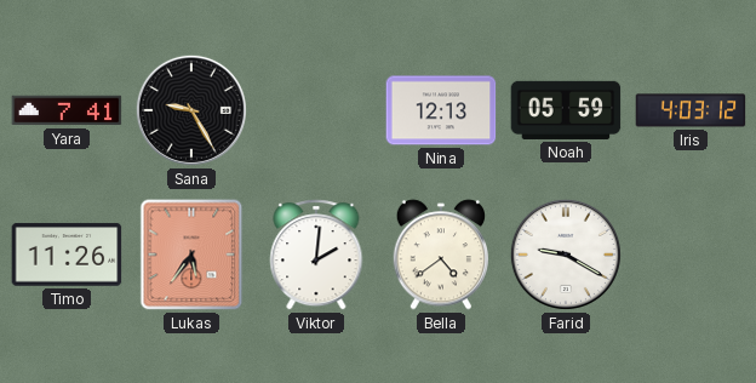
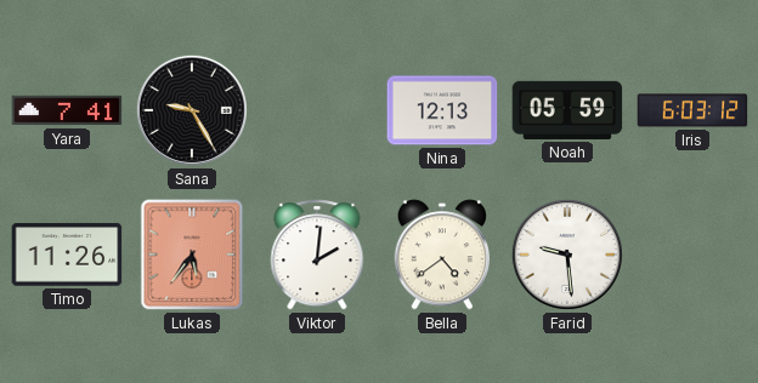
Iris: 4:03 -> 6:03
Farid: 9:20 -> 9:29
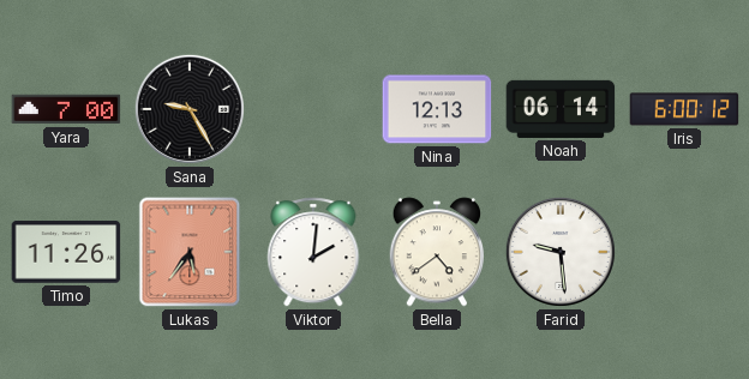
Yara: 7:41 -> 7:00
Noah: 05:59 -> 06:14
Iris: 6:03 -> 6:00
